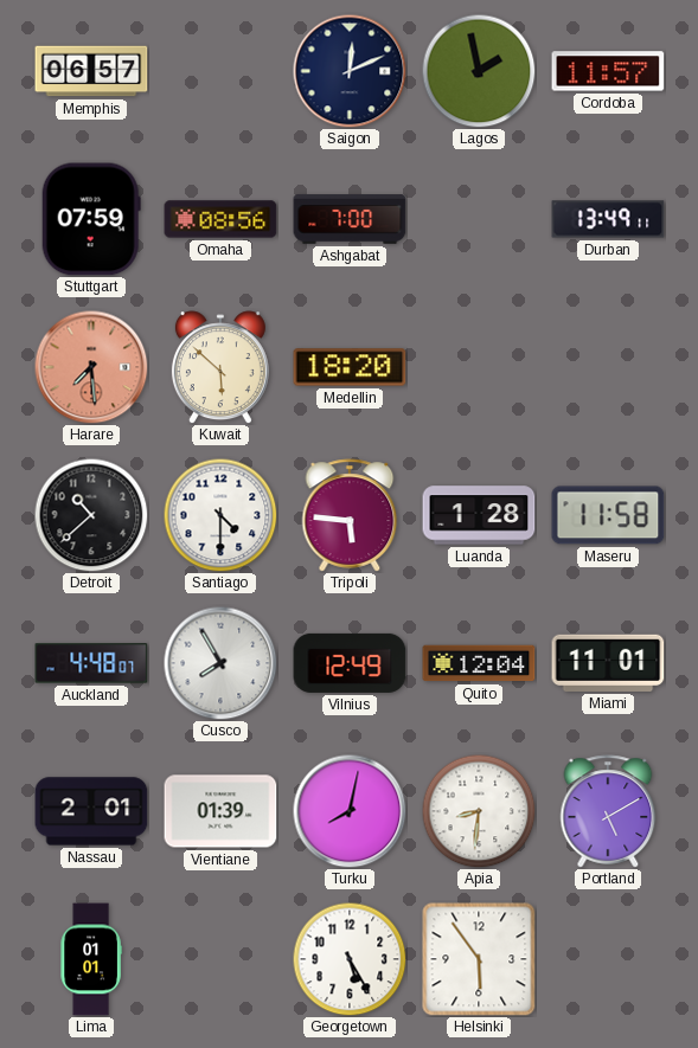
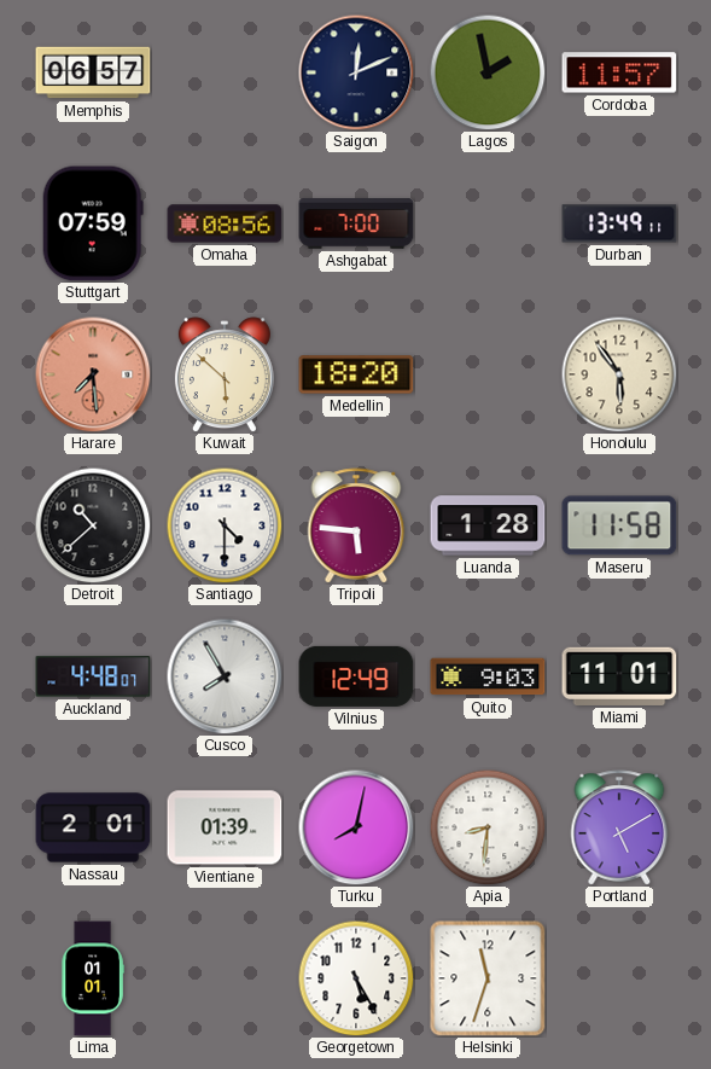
Honolulu: none -> 5:54
Quito: 12:04 -> 9:03
Helsinki: 5:54 -> 11:33
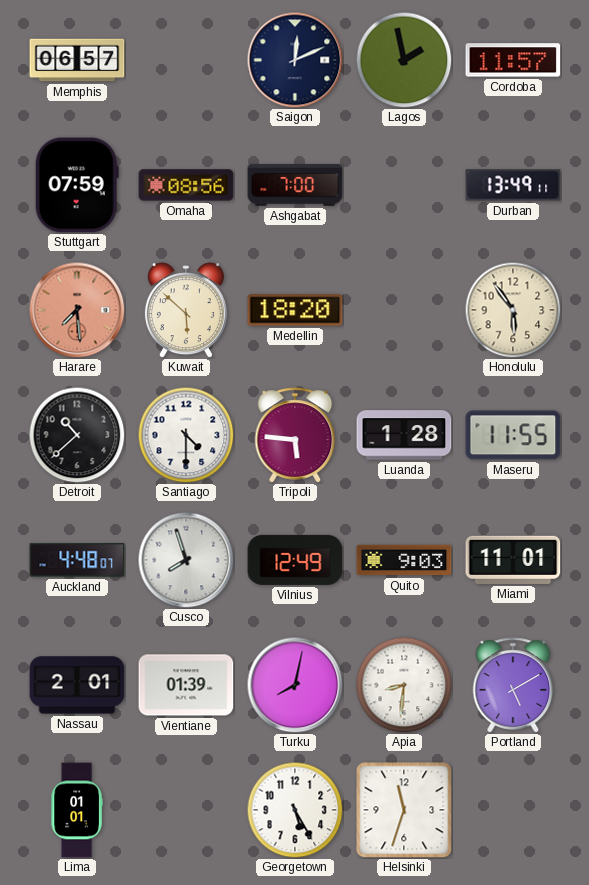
Maseru: 11:58 -> 11:55
Cusco: 7:55 -> 7:57
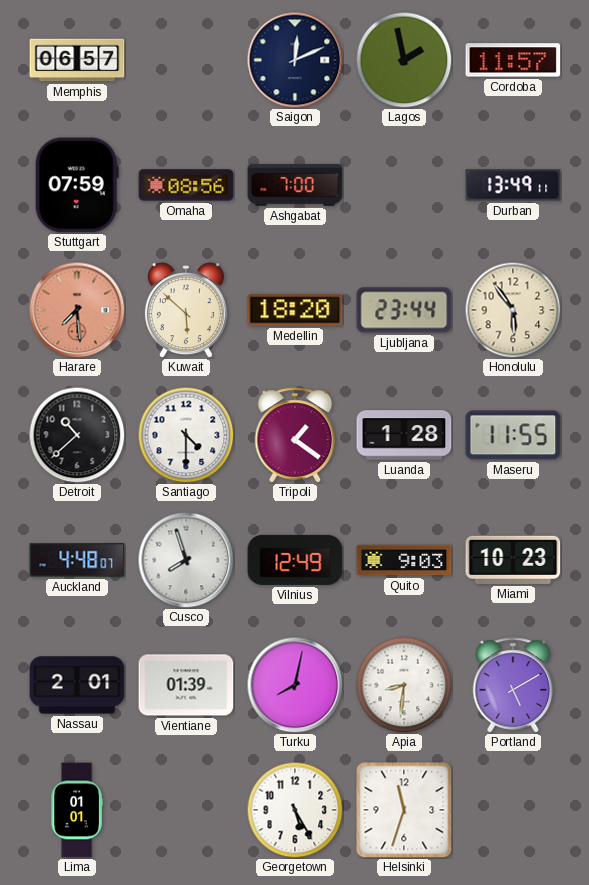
Ljubljana: none -> 23:44
Tripoli: 5:46 -> 1:21
Miami: 11:01 -> 10:23
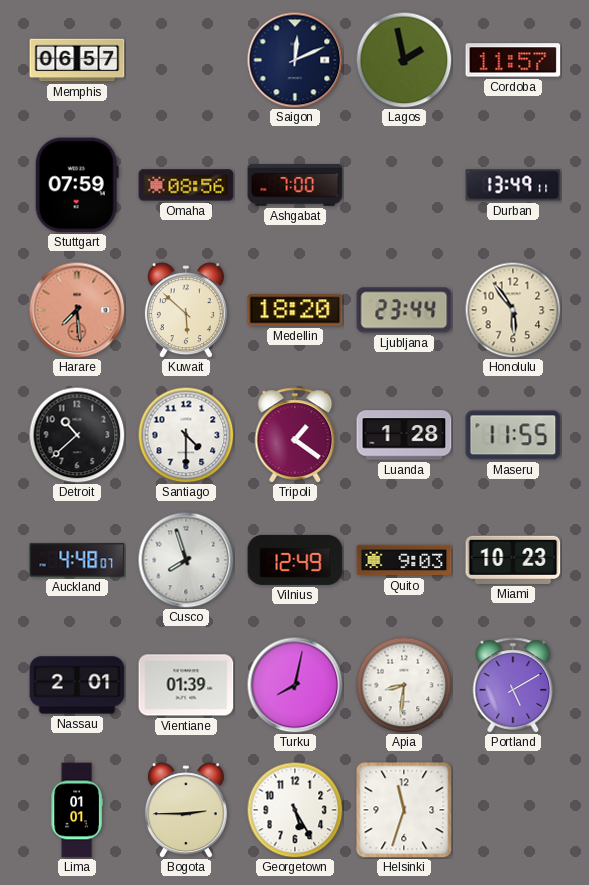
Bogota: none -> 2:45
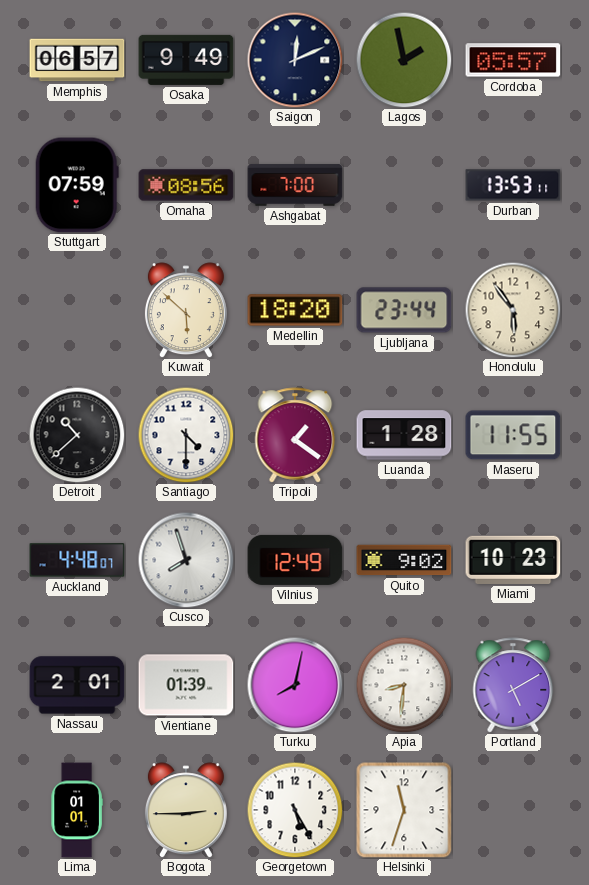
Osaka: none -> 9:49
Cordoba: 11:57 -> 05:57
Durban: 13:49 -> 13:53
Harare: 7:29 -> none
Quito: 9:03 -> 9:02
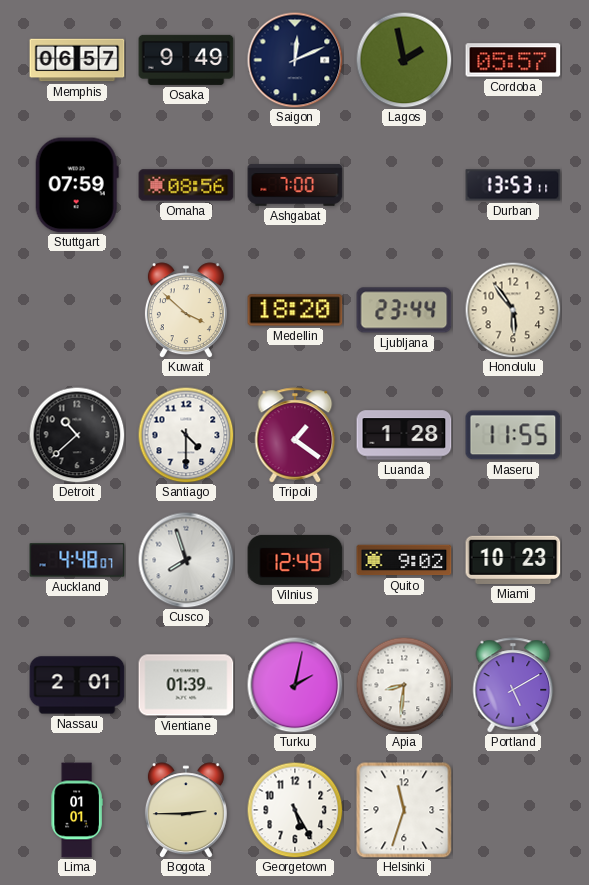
Kuwait: 5:52 -> 3:52
Turku: 8:02 -> 2:02
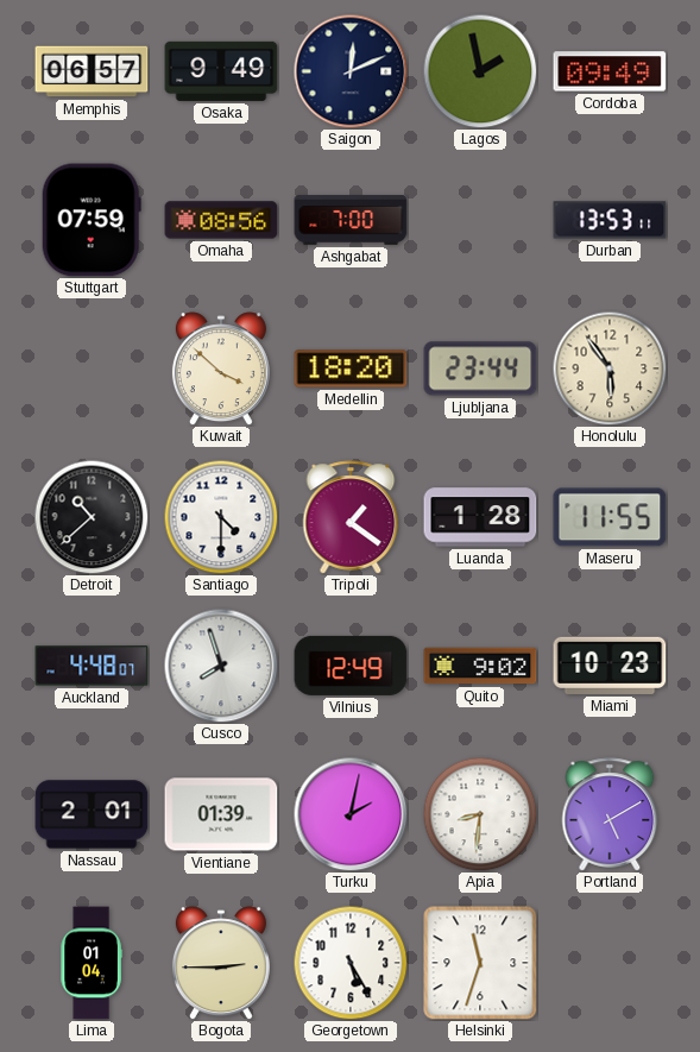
Cordoba: 05:57 -> 09:49
Lima: 01:01 -> 01:04
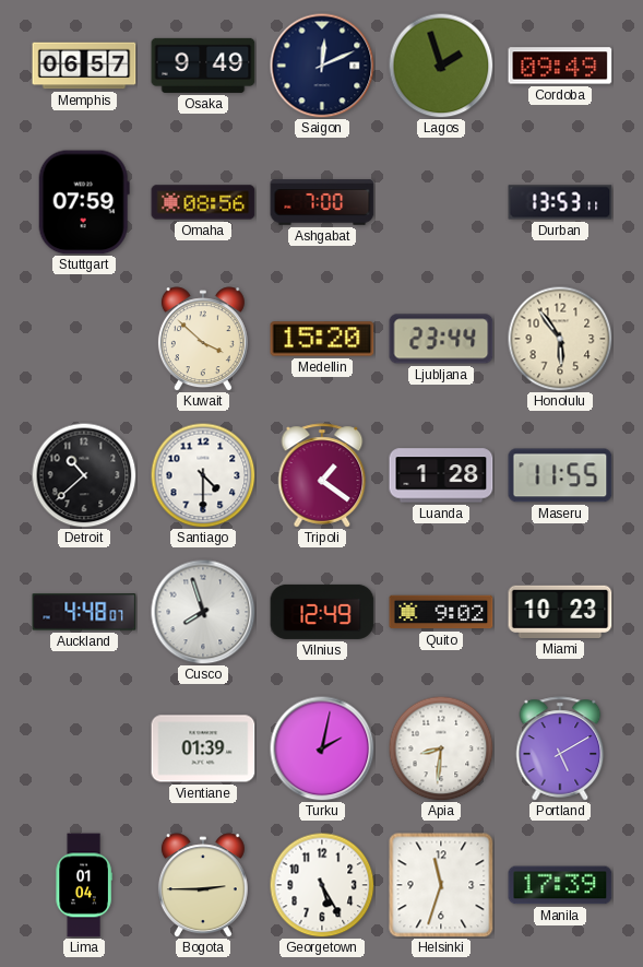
Lagos: 1:58 -> 1:57
Medellin: 18:20 -> 15:20
Nassau: 2:01 -> none
Manila: none -> 17:39
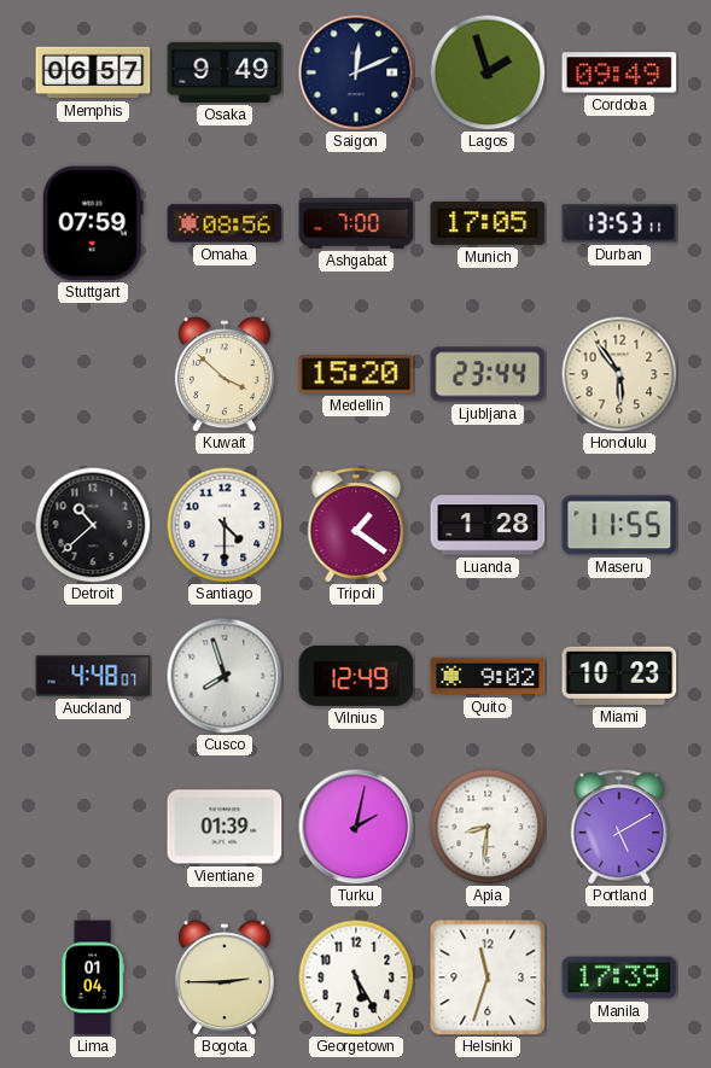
Munich: none -> 17:05
